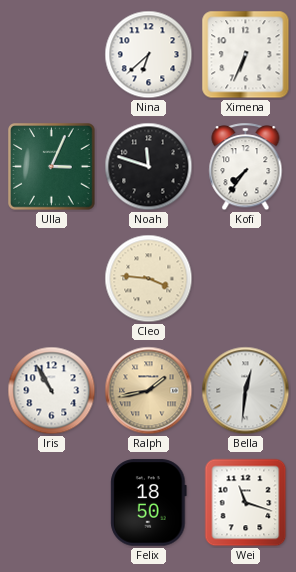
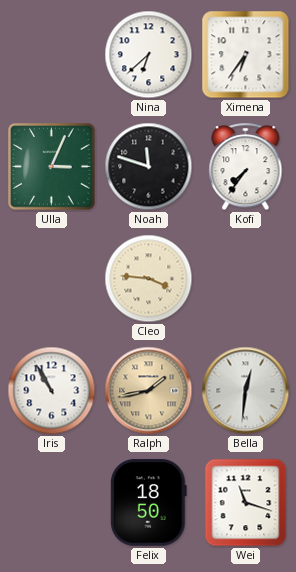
Ximena: 6:34 -> 6:36
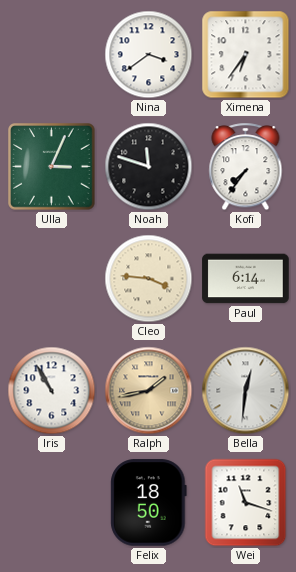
Nina: 6:38 -> 3:39
Paul: none -> 6:14
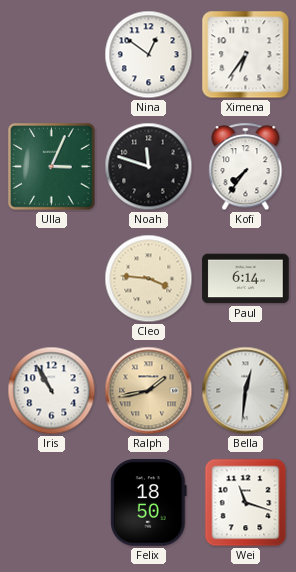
Nina: 3:39 -> 12:51
